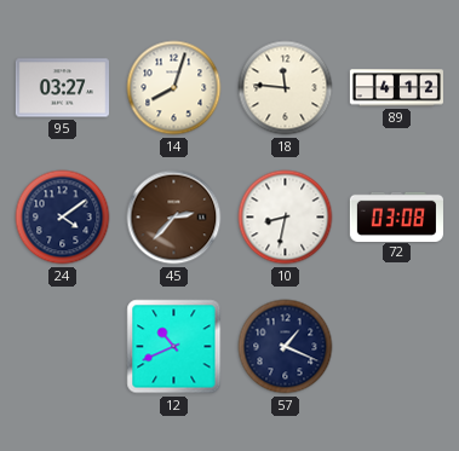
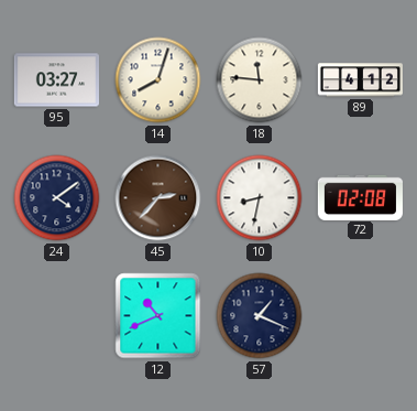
72: 03:08 -> 02:08
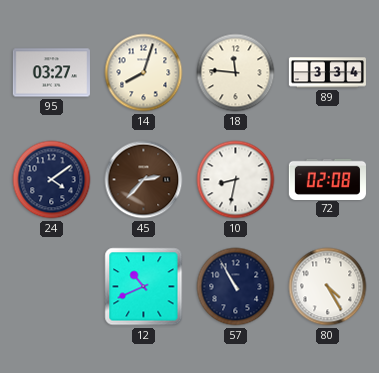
89: 4:12 -> 3:34
57: 1:19 -> 10:55
80: none -> 4:25
